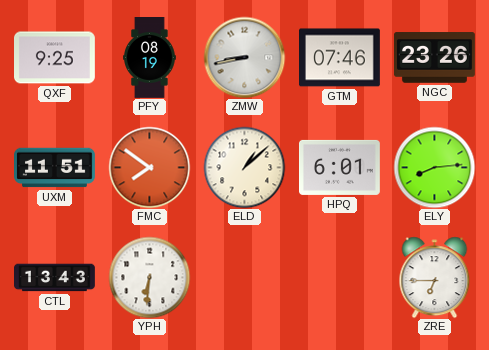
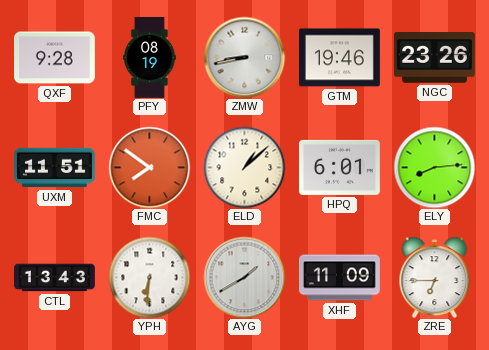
QXF: 9:25 -> 9:28
GTM: 07:46 -> 19:46
AYG: none -> 1:40
XHF: none -> 11:09
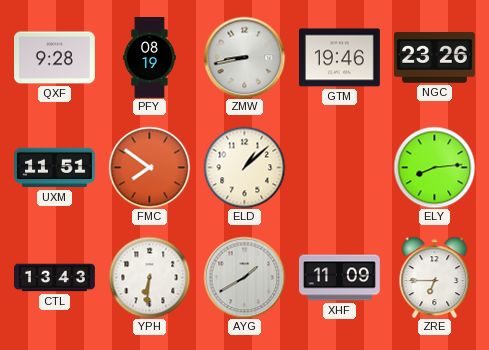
HPQ: 6:01 -> none
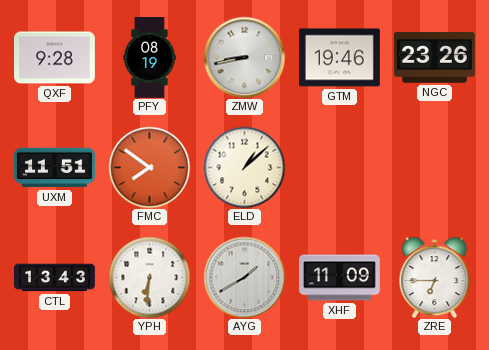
ELY: 8:14 -> none
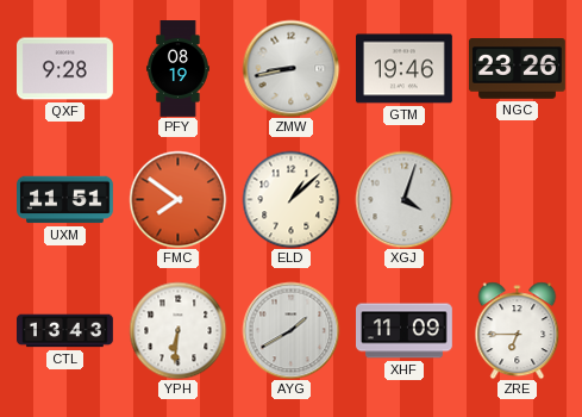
XGJ: none -> 4:03
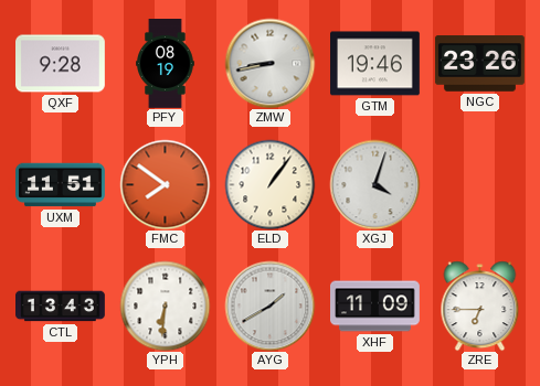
ELD: 1:08 -> 1:06
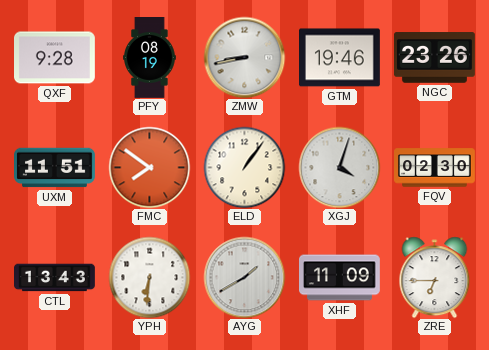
FQV: none -> 02:30
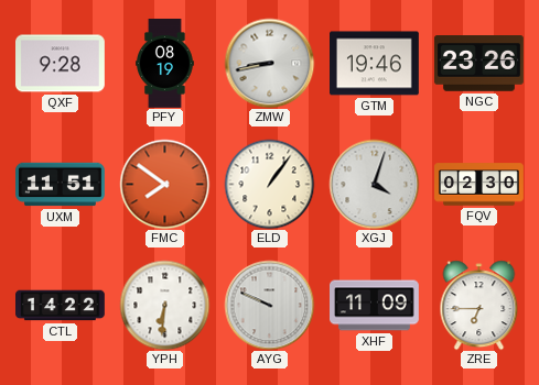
CTL: 13:43 -> 14:22
AYG: 1:40 -> 9:49
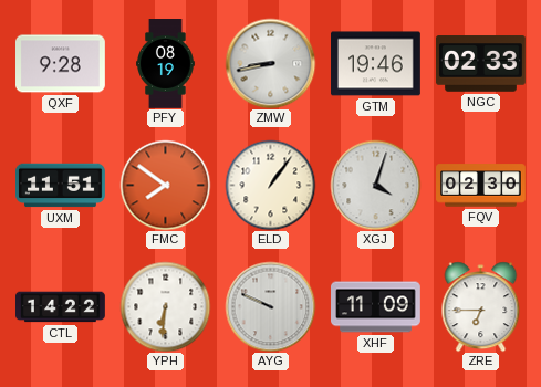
NGC: 23:26 -> 02:33
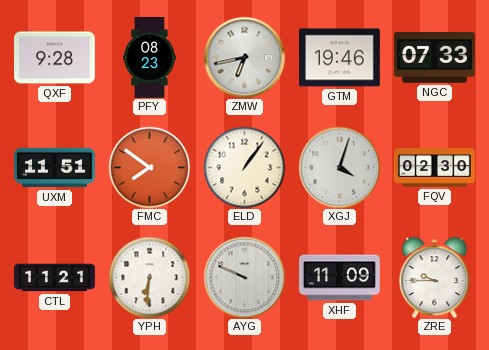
PFY: 08:19 -> 08:23
ZMW: 8:43 -> 6:43
NGC: 02:33 -> 07:33
CTL: 14:22 -> 11:21
ZRE: 6:45 -> 9:45
